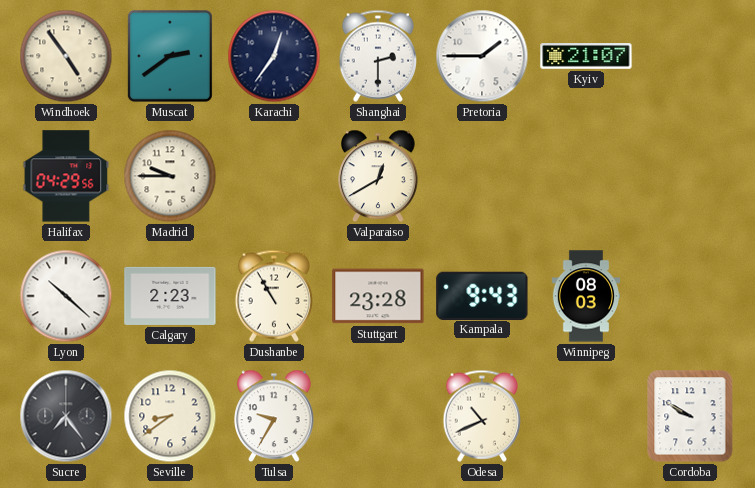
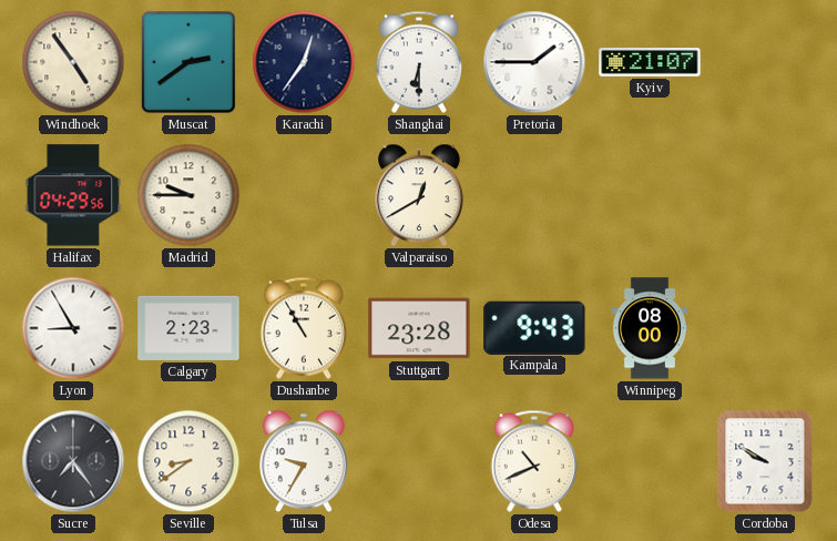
Shanghai: 2:30 -> 6:30
Lyon: 10:22 -> 8:55
Winnipeg: 08:03 -> 08:00
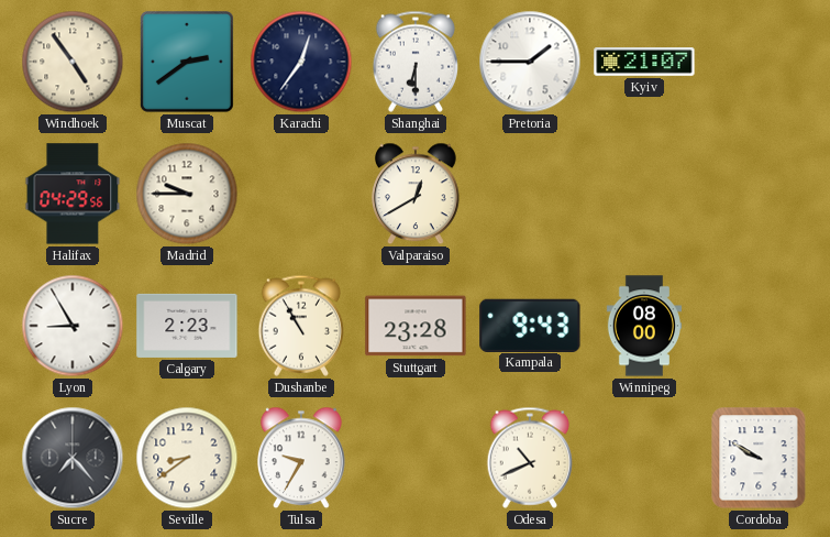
Sucre: 7:24 -> 7:23
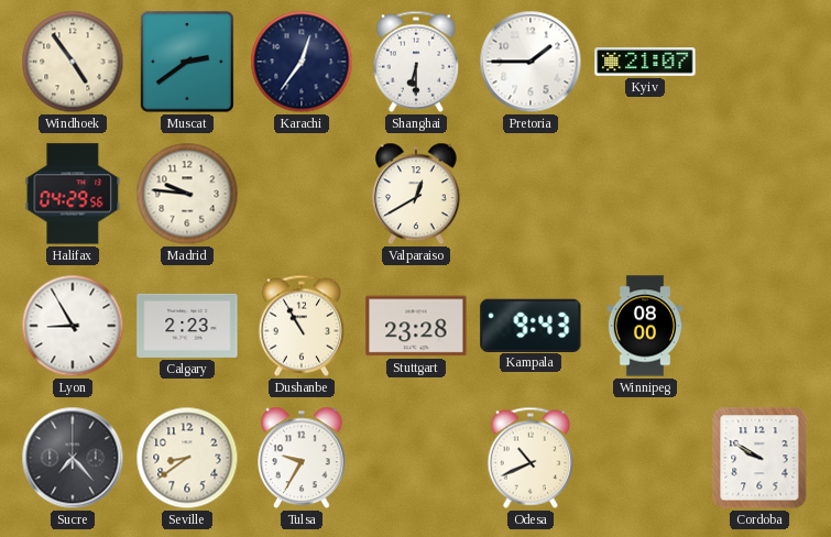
Madrid: 9:45 -> 9:46
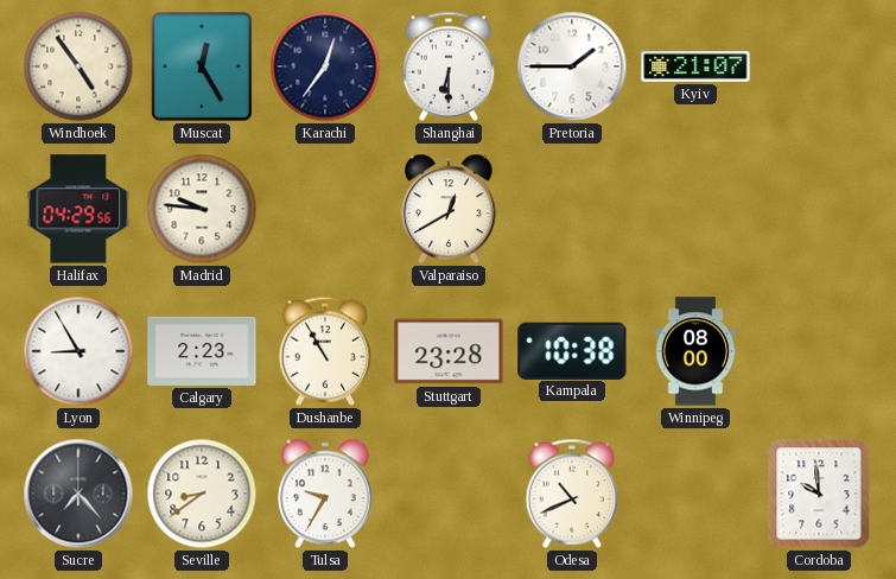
Muscat: 2:39 -> 12:25
Kampala: 9:43 -> 10:38
Cordoba: 9:50 -> 9:59
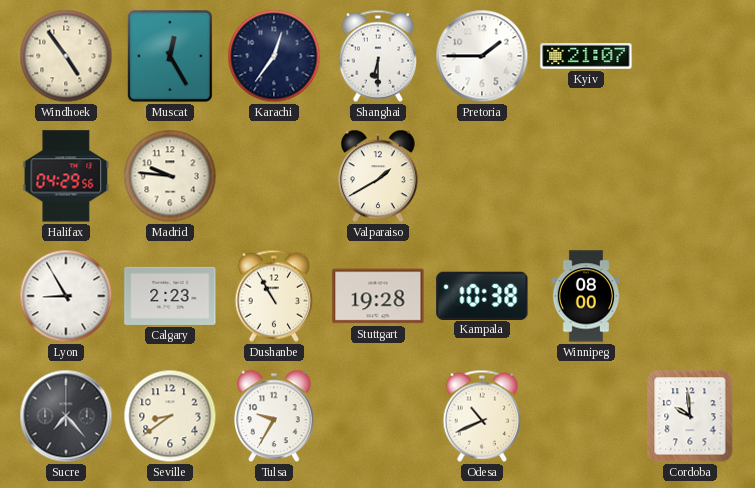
Valparaiso: 12:40 -> 1:40
Stuttgart: 23:28 -> 19:28
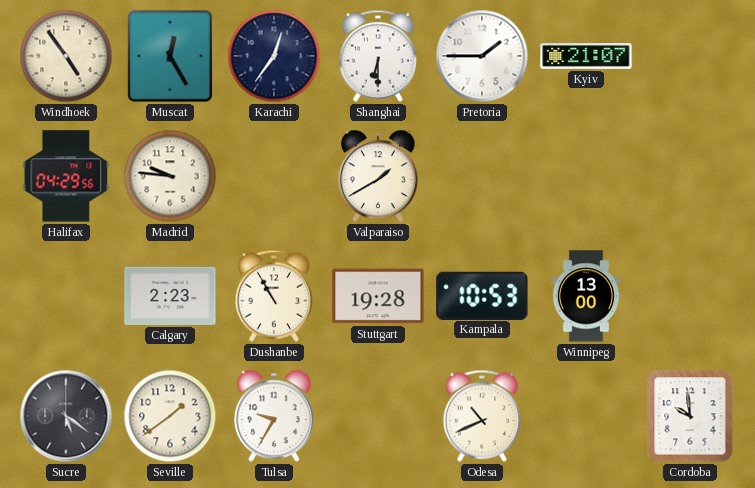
Lyon: 8:55 -> none
Kampala: 10:38 -> 10:53
Winnipeg: 08:00 -> 13:00
Sucre: 7:23 -> 5:21
Seville: 8:39 -> 1:39
